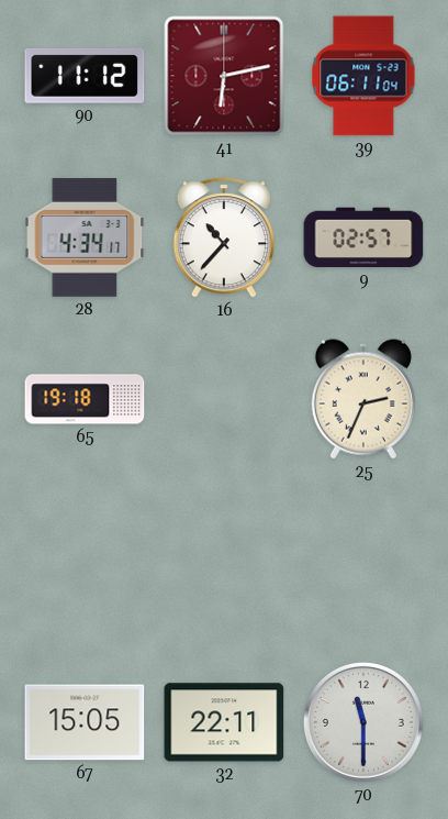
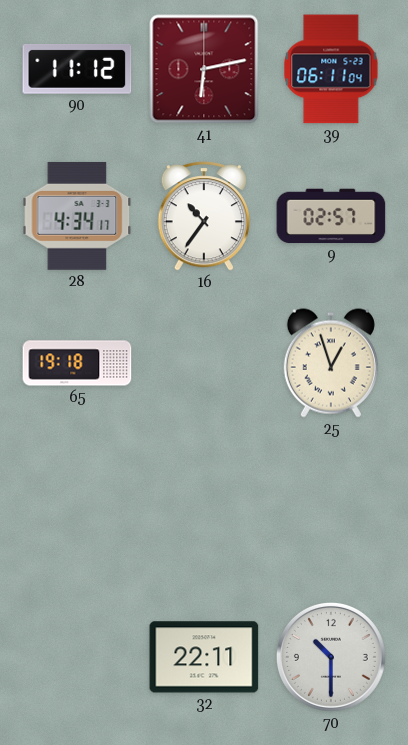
16: 10:37 -> 10:36
25: 2:34 -> 12:57
67: 15:05 -> none
70: 11:30 -> 10:30
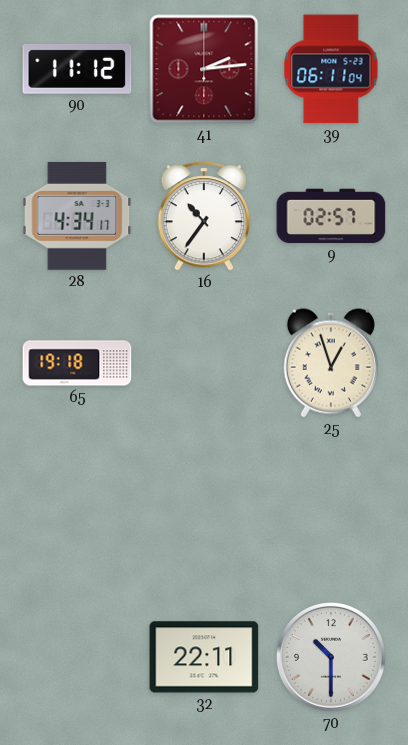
41: 6:13 -> 2:14
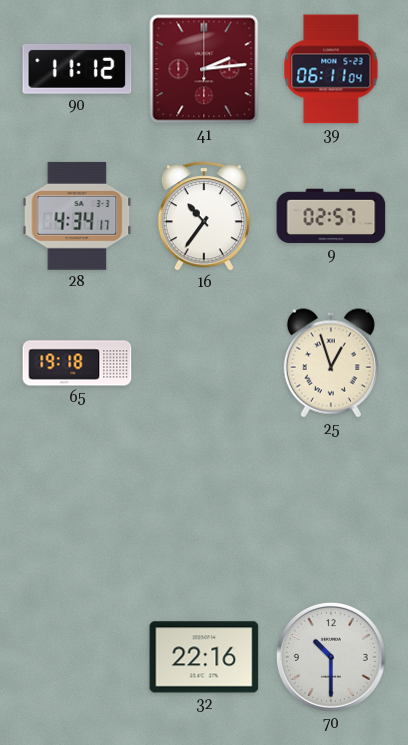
32: 22:11 -> 22:16
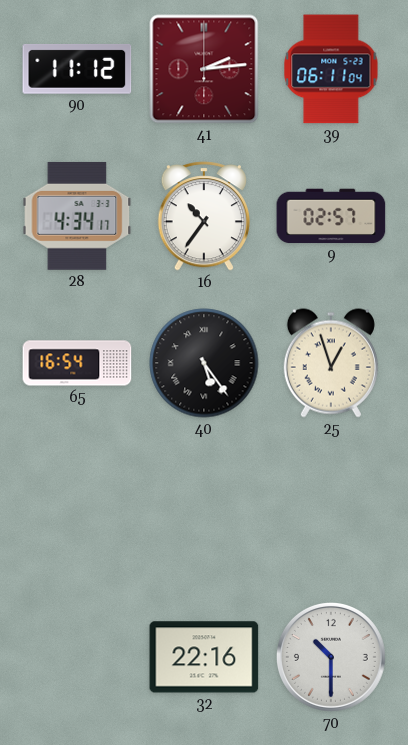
65: 19:18 -> 16:54
40: none -> 5:24
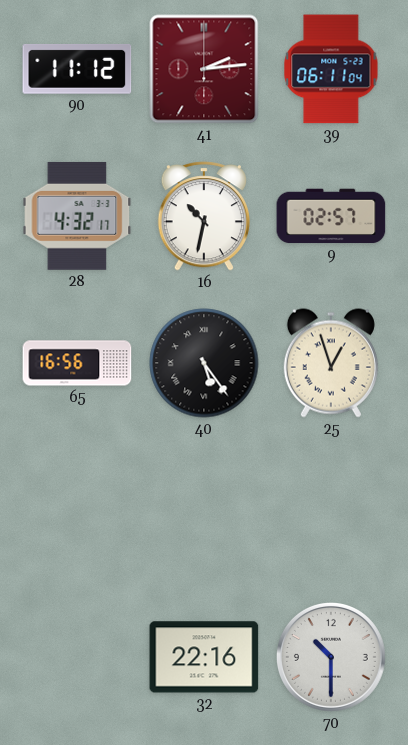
28: 4:34 -> 4:32
16: 10:36 -> 10:32
65: 16:54 -> 16:56
